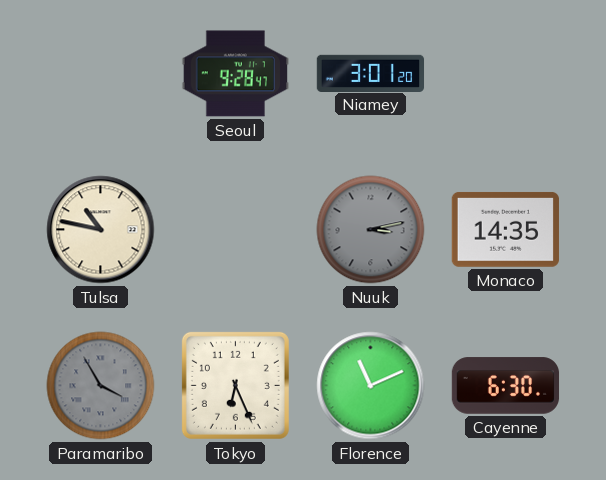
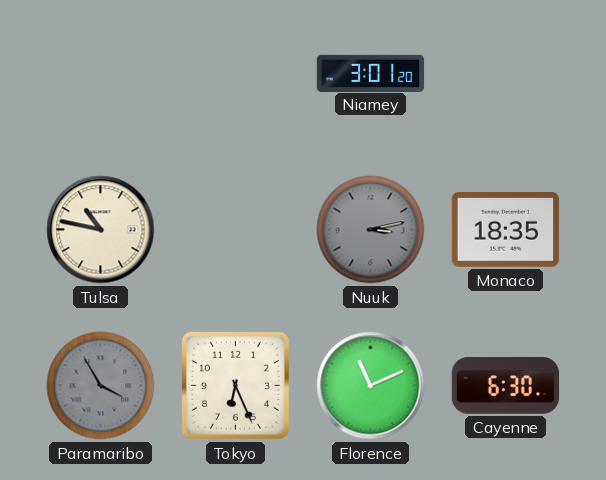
Seoul: 9:28 -> none
Monaco: 14:35 -> 18:35
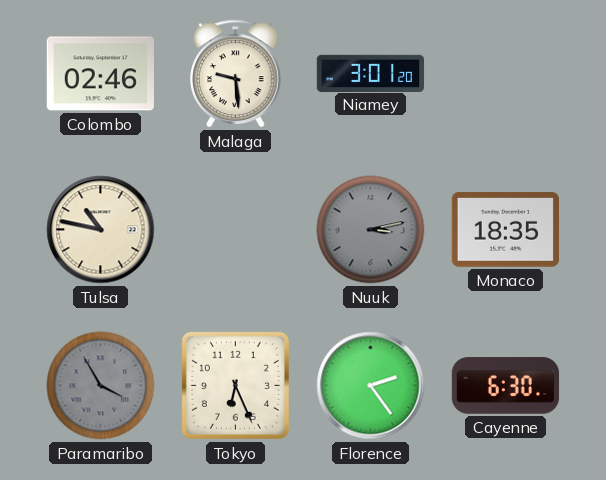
Colombo: none -> 02:46
Malaga: none -> 9:29
Florence: 11:11 -> 2:24
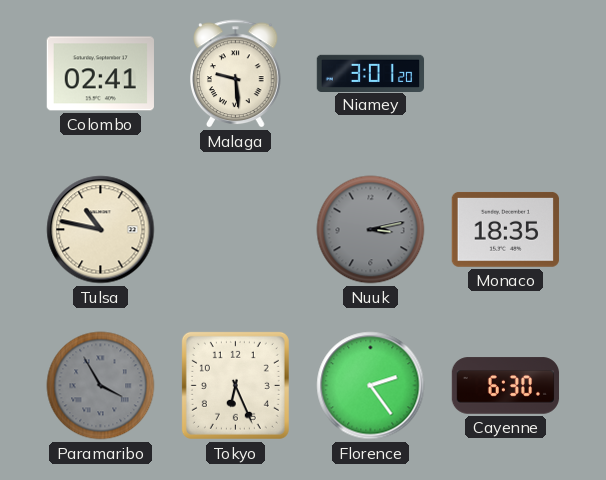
Colombo: 02:46 -> 02:41
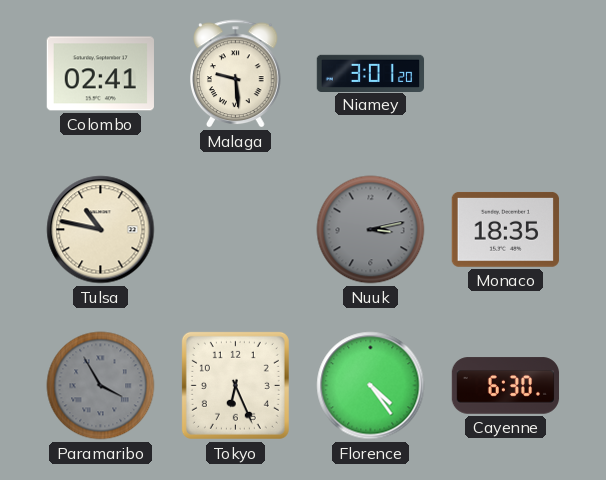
Florence: 2:24 -> 4:24
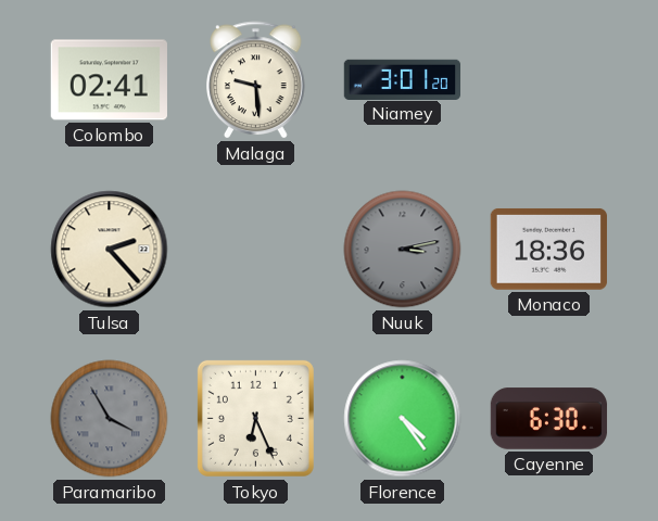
Tulsa: 10:47 -> 2:23
Monaco: 18:35 -> 18:36
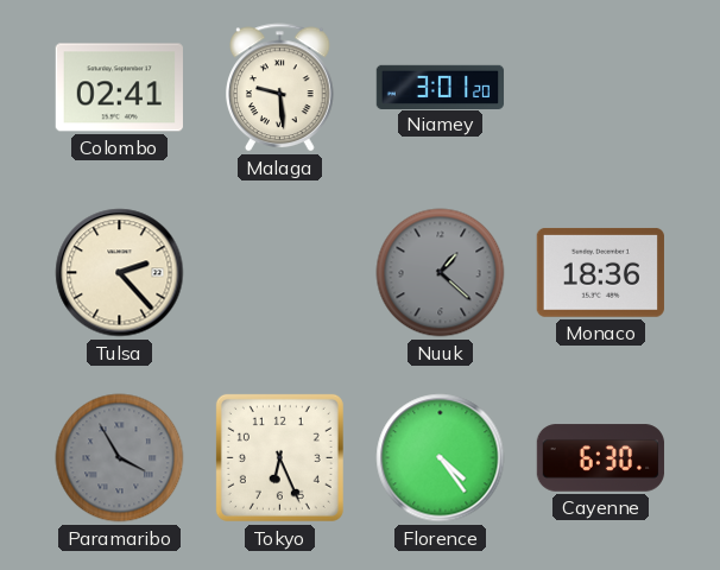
Nuuk: 3:13 -> 1:22
